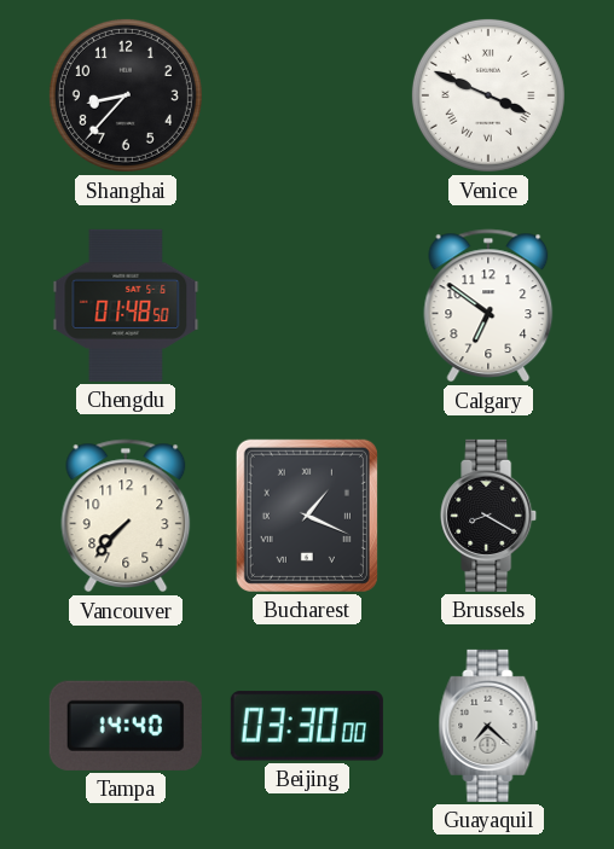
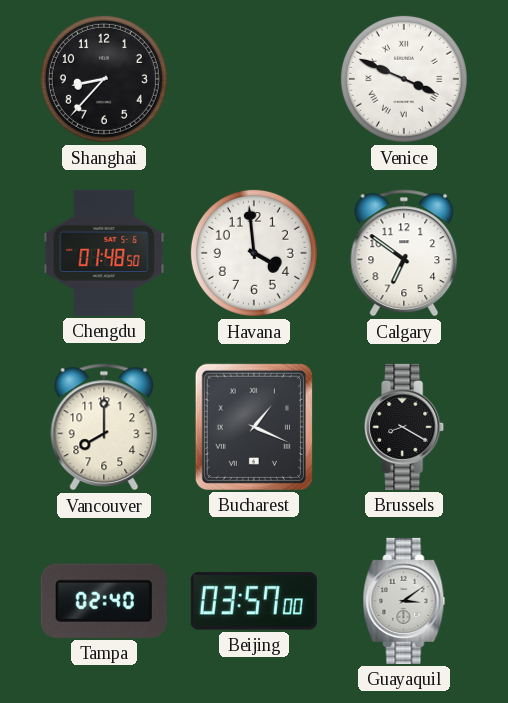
Havana: none -> 3:59
Vancouver: 7:37 -> 8:00
Tampa: 14:40 -> 02:40
Beijing: 03:30 -> 03:57
Guayaquil: 7:22 -> 3:09
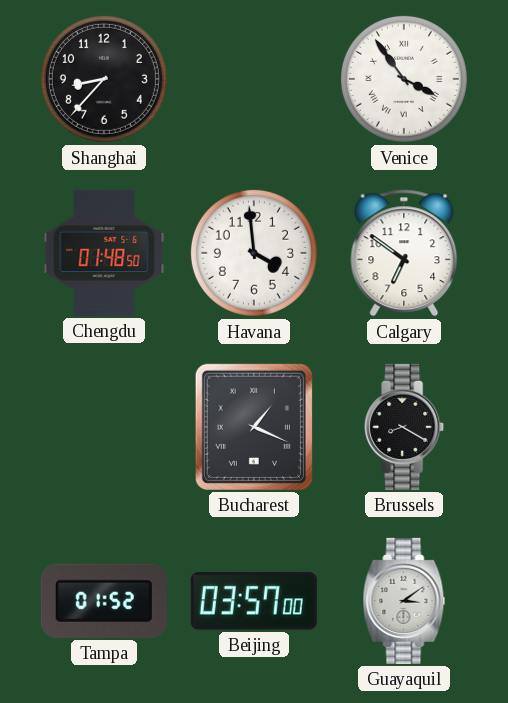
Venice: 3:49 -> 3:54
Vancouver: 8:00 -> none
Tampa: 02:40 -> 01:52
